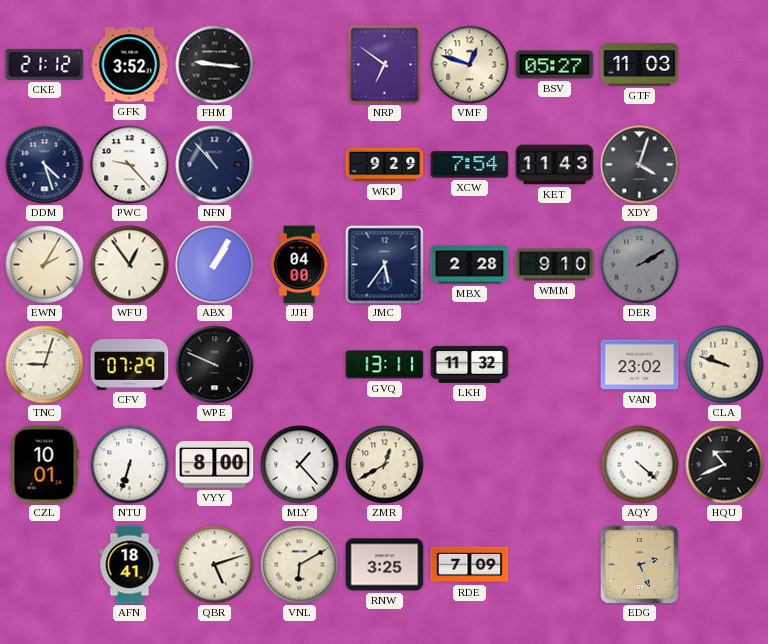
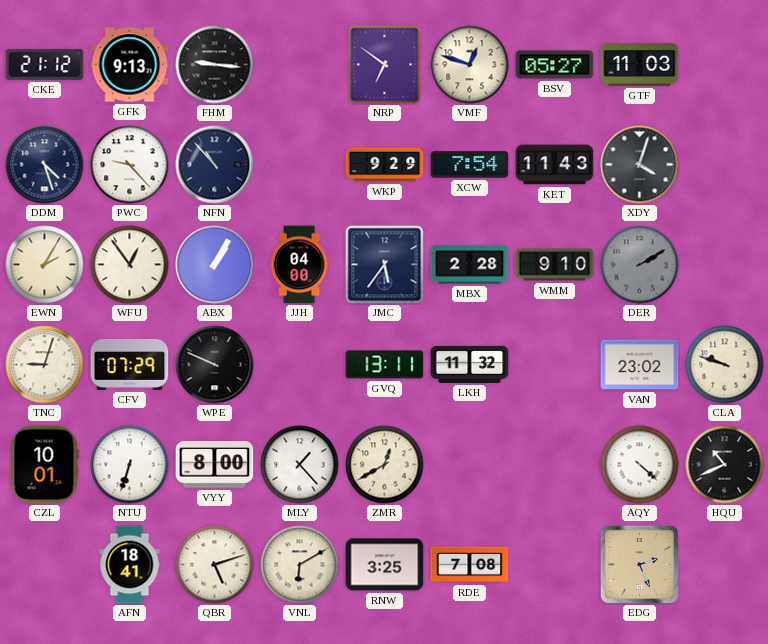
GFK: 3:52 -> 9:13
RDE: 7:09 -> 7:08
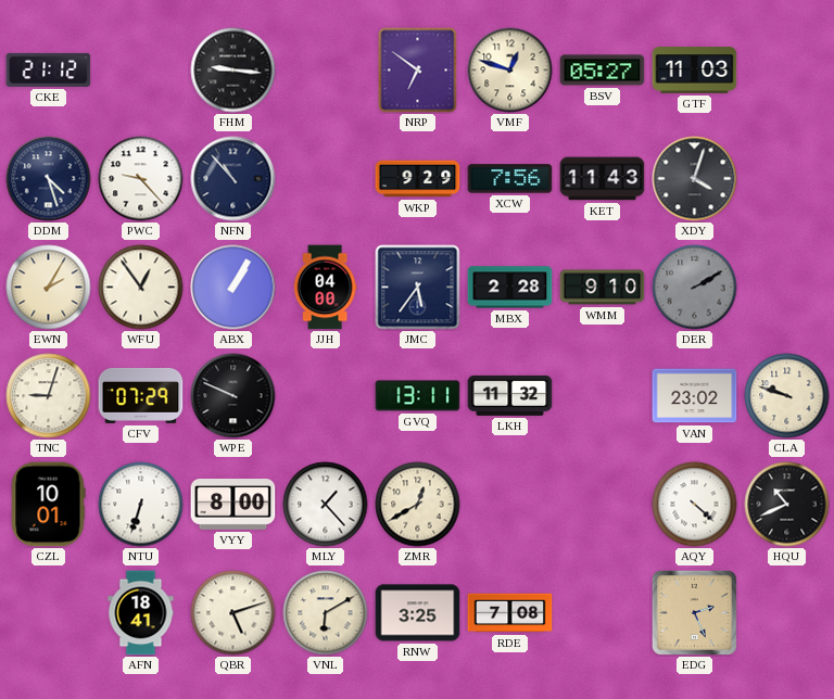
GFK: 9:13 -> none
XCW: 7:54 -> 7:56
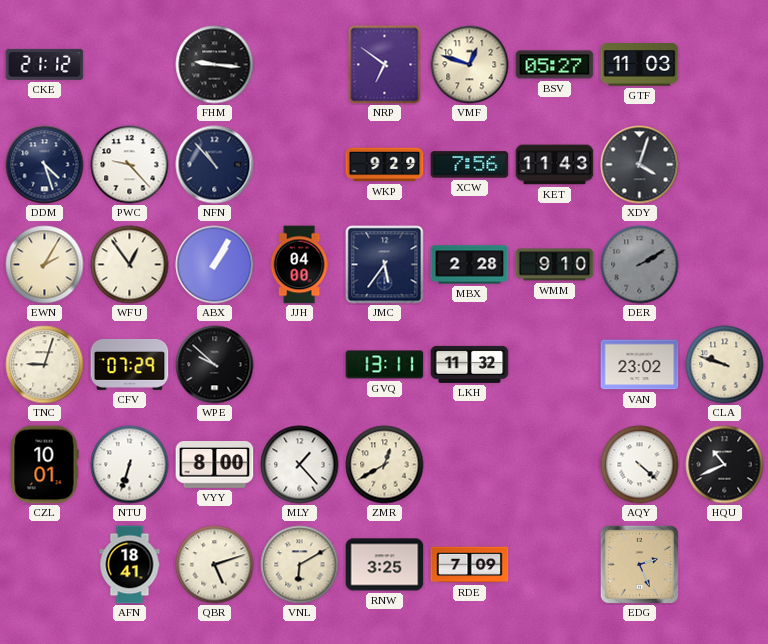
WPE: 9:49 -> 9:52
RDE: 7:08 -> 7:09
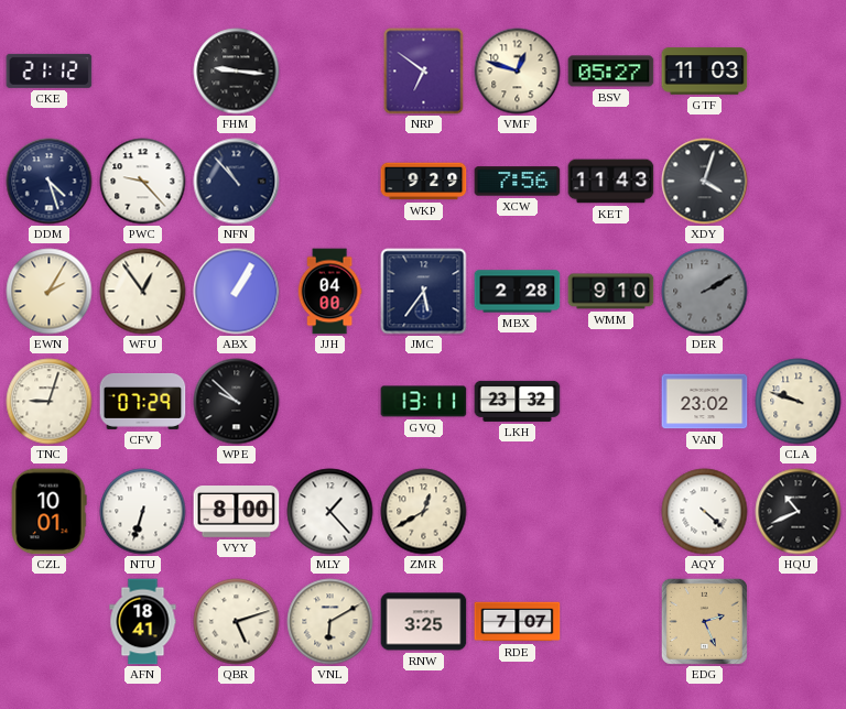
LKH: 11:32 -> 23:32
RDE: 7:09 -> 7:07
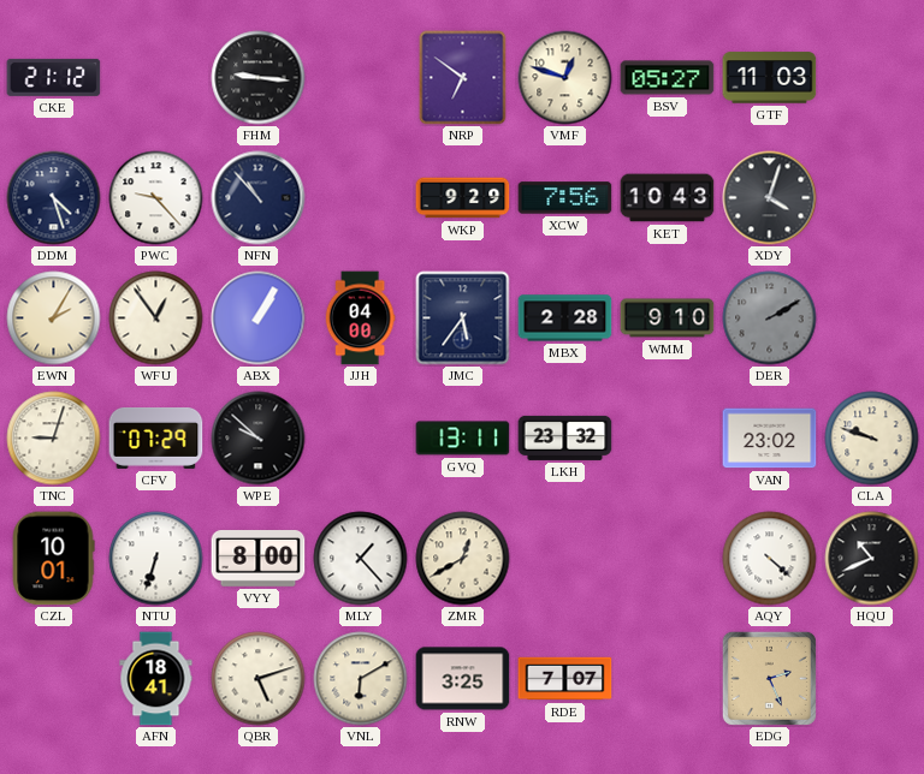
KET: 11:43 -> 10:43
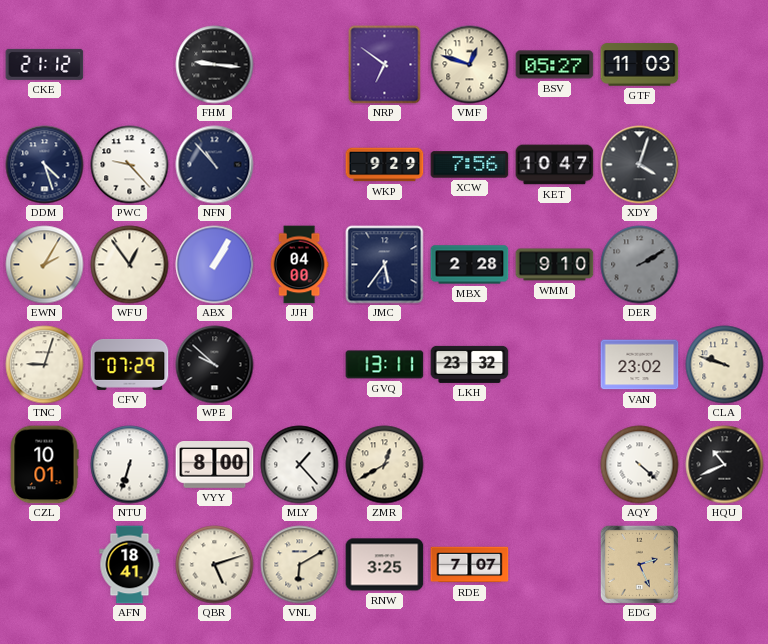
KET: 10:43 -> 10:47
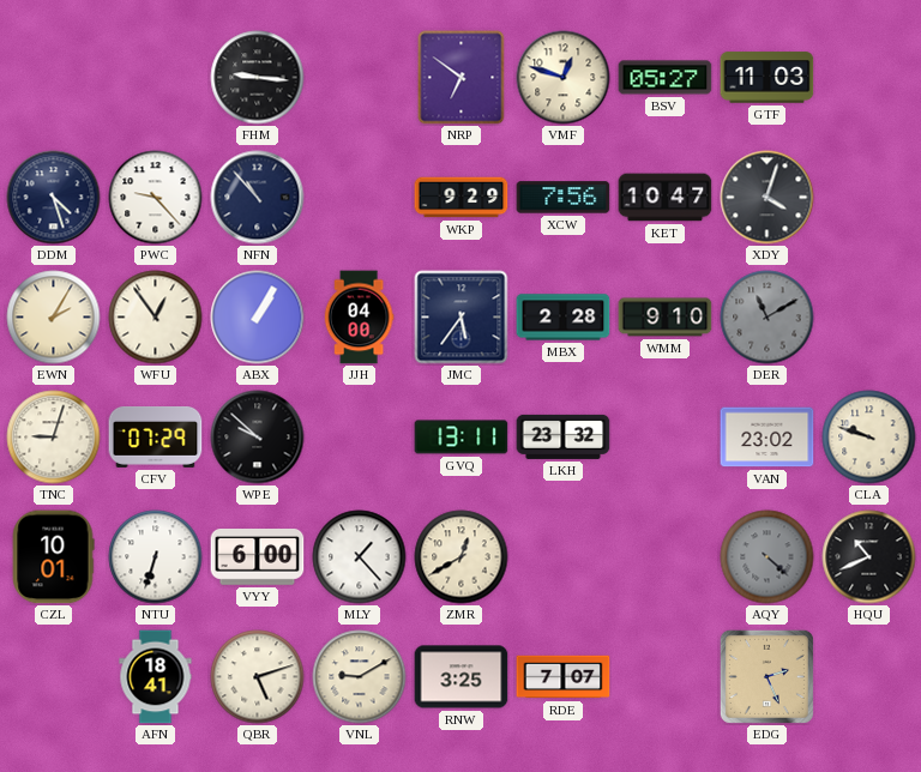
CKE: 21:12 -> none
DER: 2:10 -> 11:10
VYY: 8:00 -> 6:00
AQY dial: white -> grey
VNL: 6:10 -> 9:10
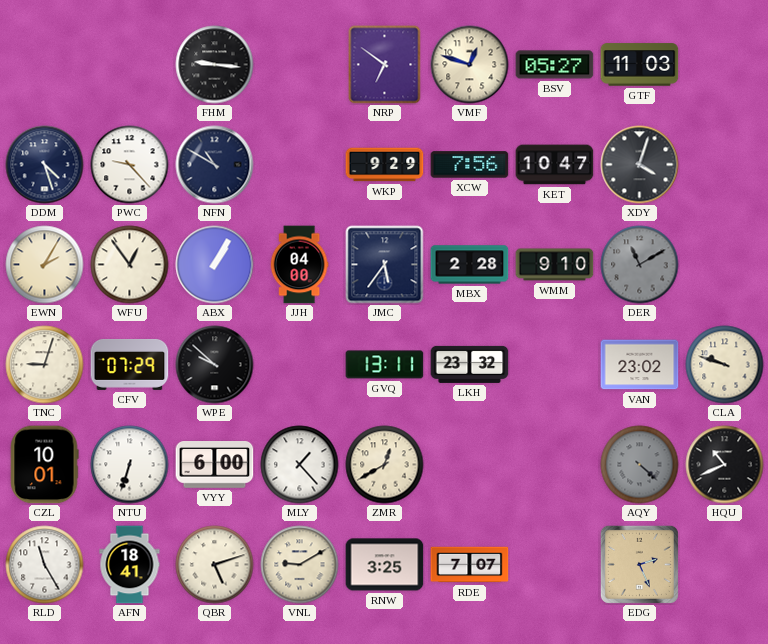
NFN: 10:53 -> 10:50
RLD: none -> 11:25
